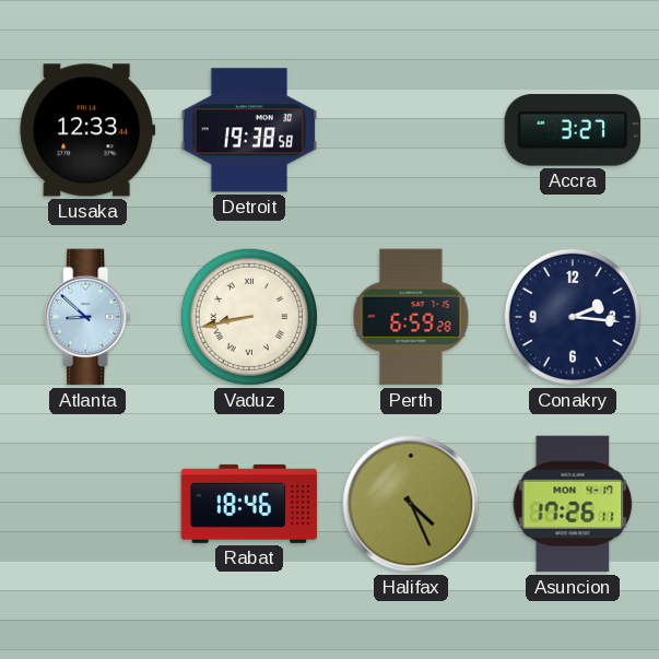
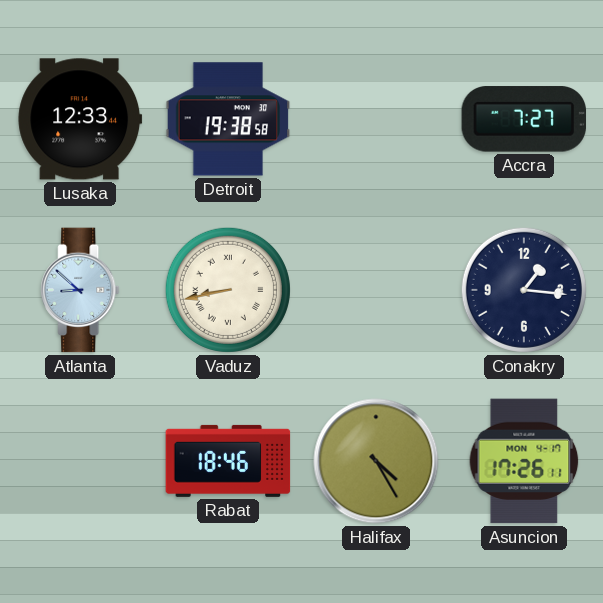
Accra: 3:27 -> 7:27
Perth: 6:59 -> none
Conakry: 2:16 -> 1:16
Halifax: 4:26 -> 4:25
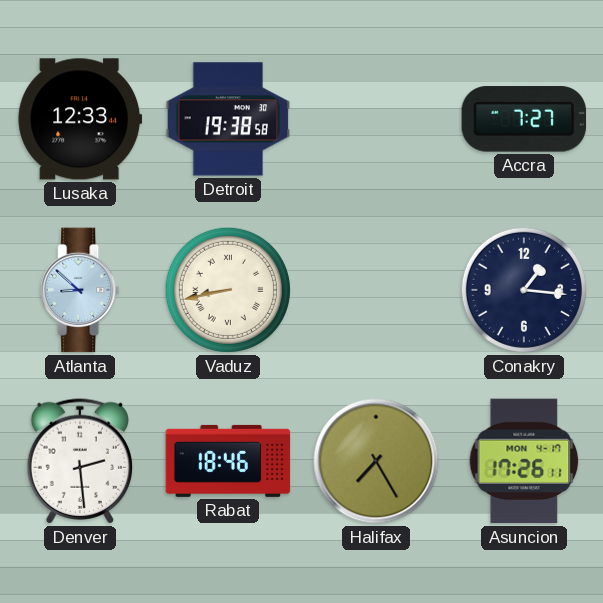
Denver: none -> 2:29
Halifax: 4:25 -> 7:25
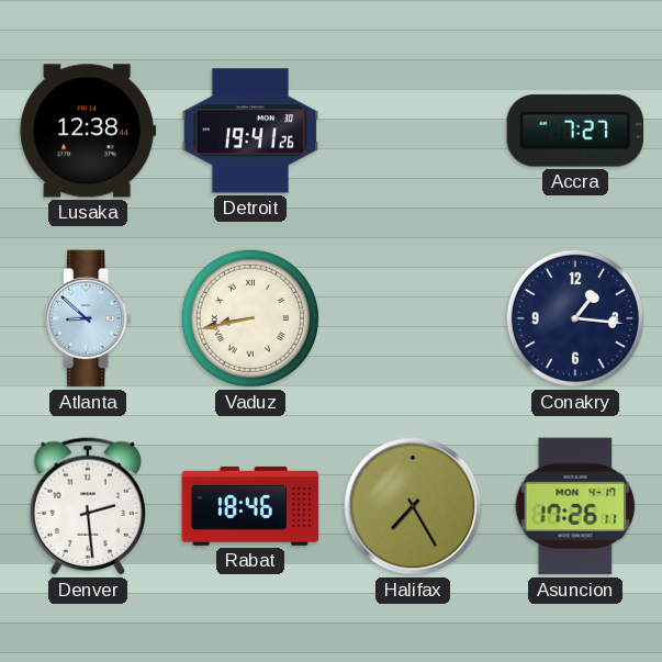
Lusaka: 12:33 -> 12:38
Detroit: 19:38 -> 19:41
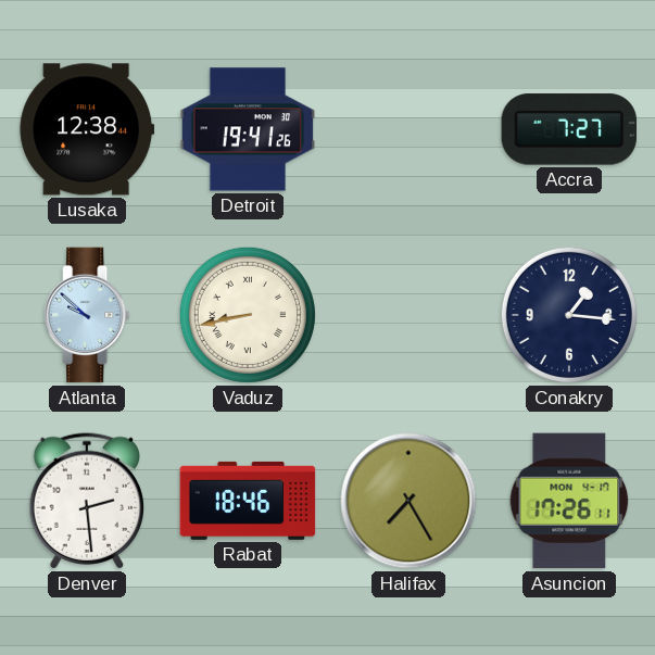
Atlanta: 8:52 -> 9:52
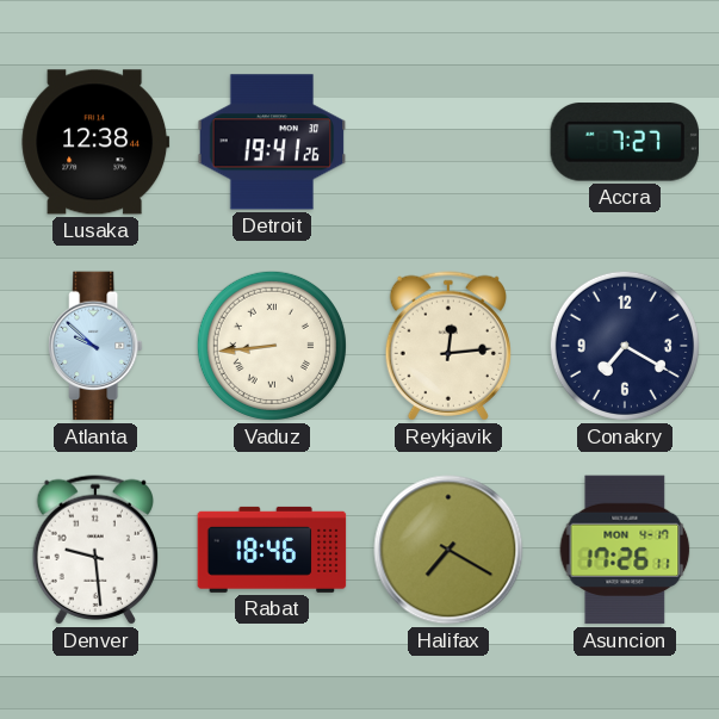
Vaduz: 8:43 -> 8:44
Reykjavik: none -> 12:14
Conakry: 1:16 -> 7:20
Denver: 2:29 -> 9:29
Halifax: 7:25 -> 7:20
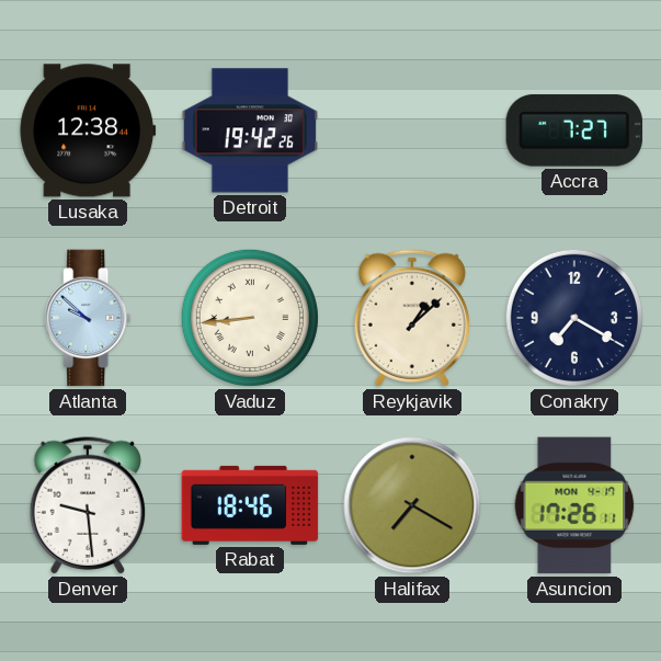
Detroit: 19:41 -> 19:42
Reykjavik: 12:14 -> 1:08
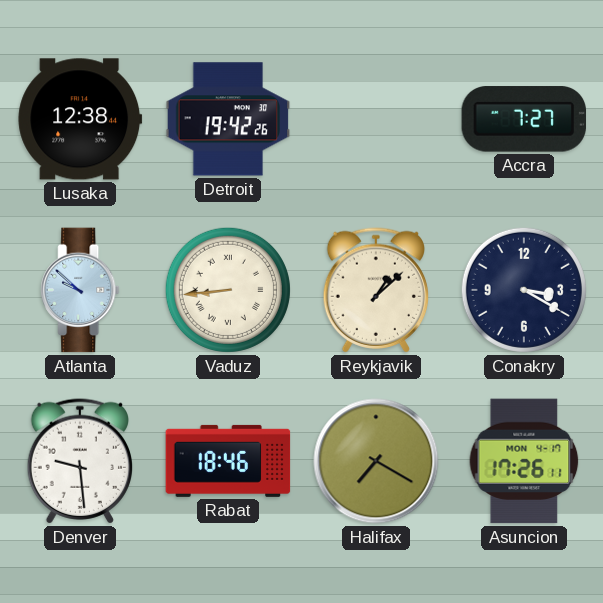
Conakry: 7:20 -> 3:20
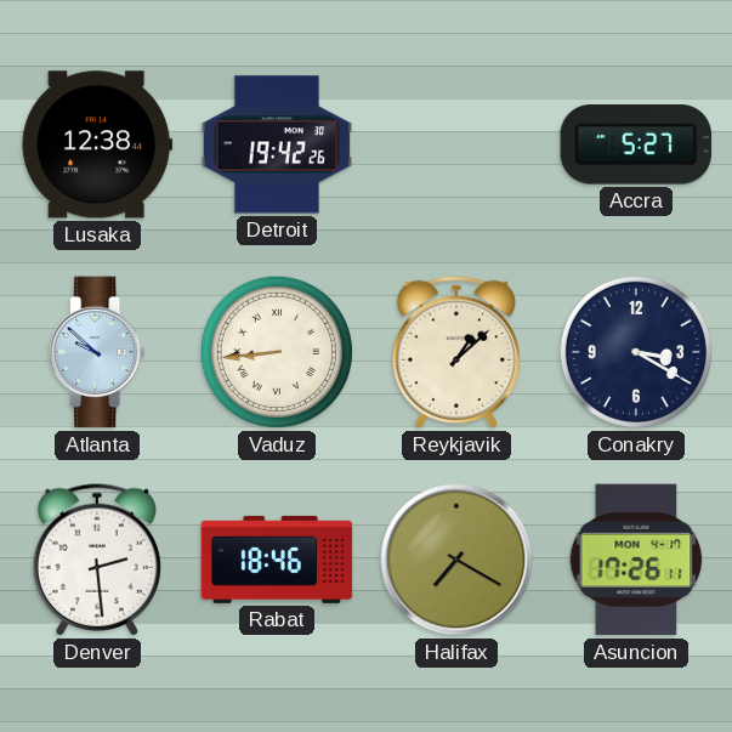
Accra: 7:27 -> 5:27
Denver: 9:29 -> 2:29
